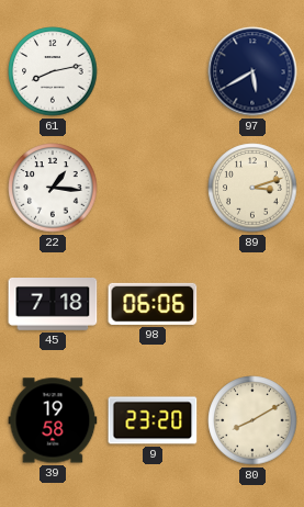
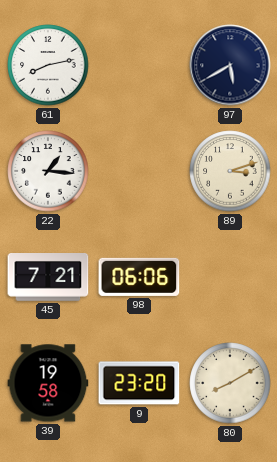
45: 7:18 -> 7:21
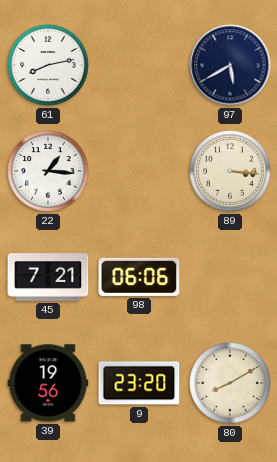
89: 3:12 -> 3:16
39: 19:58 -> 19:56
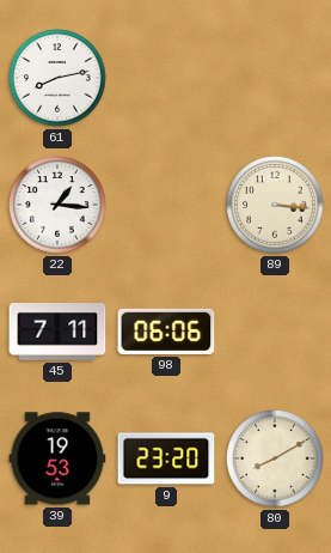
97: 5:40 -> none
45: 7:21 -> 7:11
39: 19:56 -> 19:53
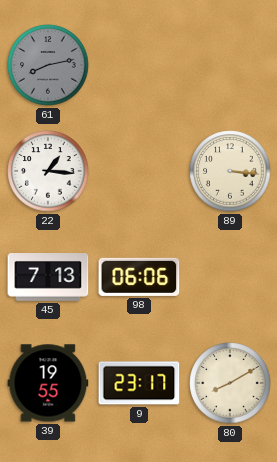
61 dial: white -> grey
45: 7:11 -> 7:13
39: 19:53 -> 19:55
9: 23:20 -> 23:17
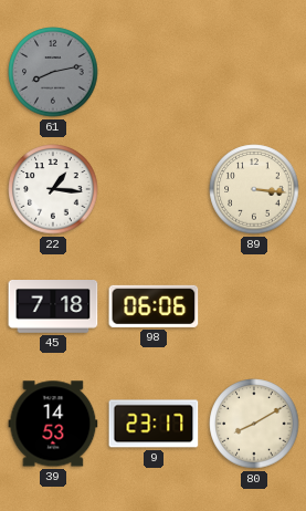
45: 7:13 -> 7:18
39: 19:55 -> 14:53
